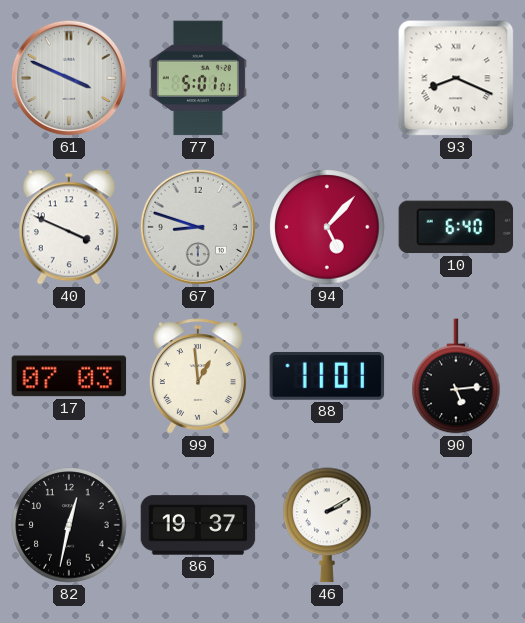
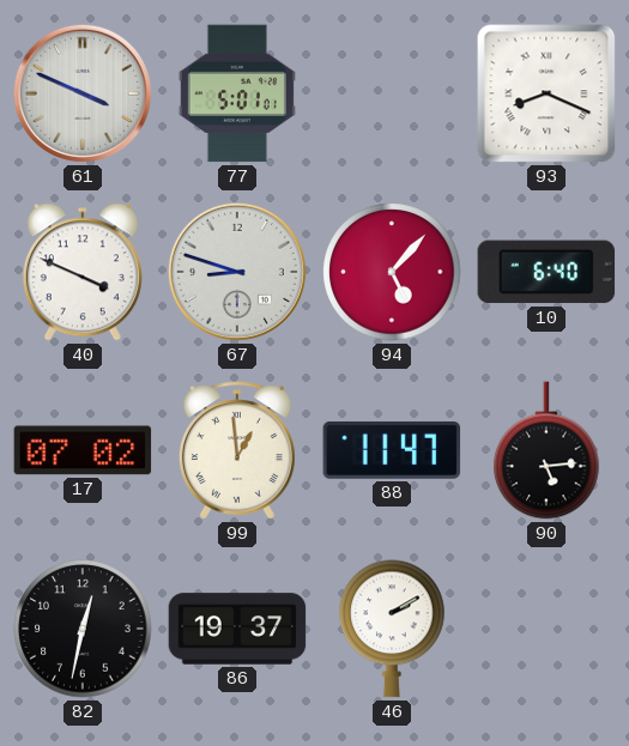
17: 07:03 -> 07:02
88: 11:01 -> 11:47
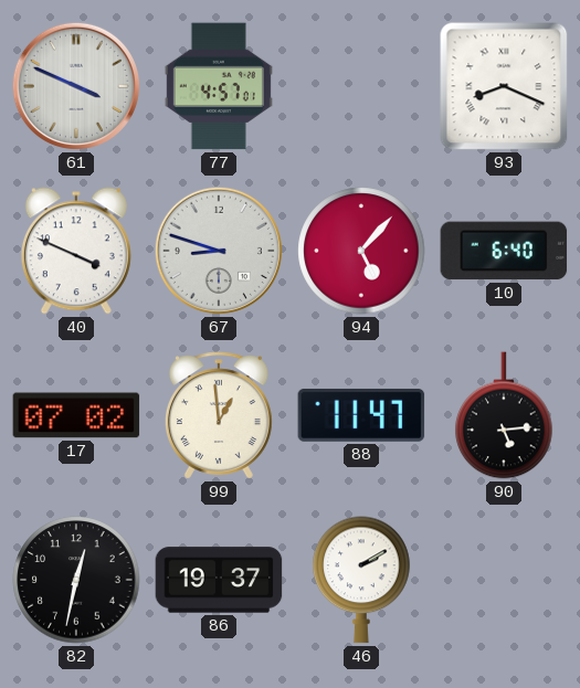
77: 5:01 -> 4:57
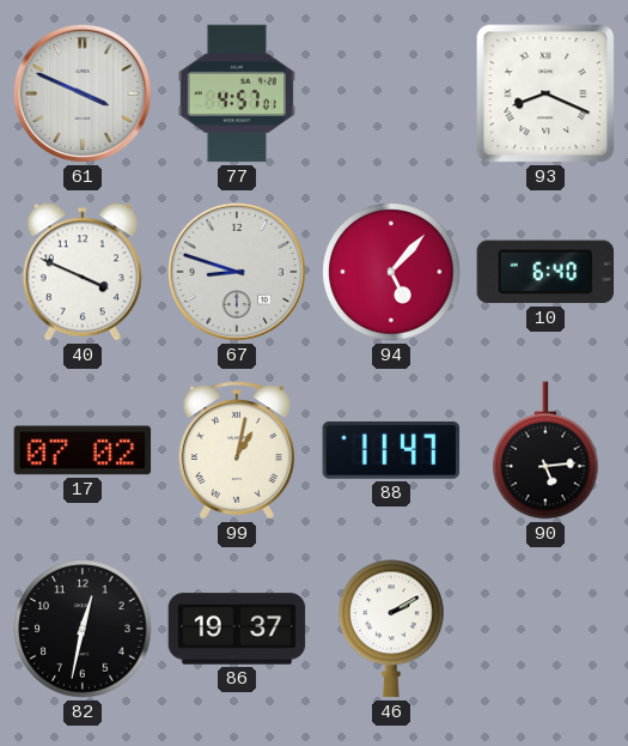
99: 12:59 -> 1:02
